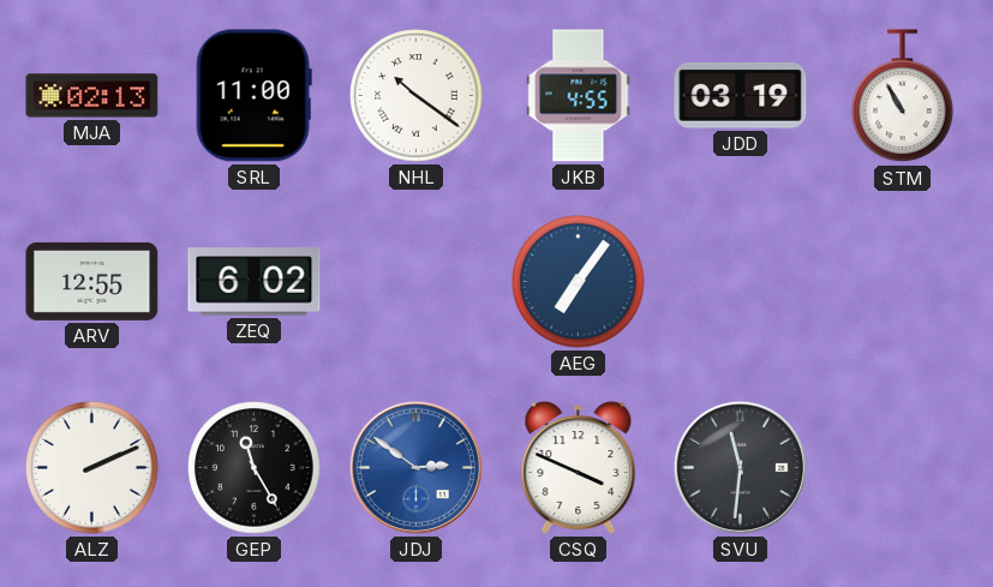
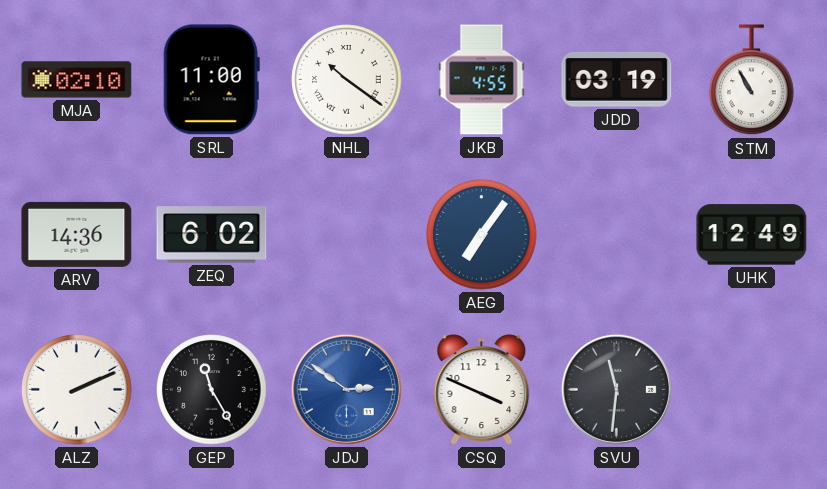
MJA: 02:13 -> 02:10
ARV: 12:55 -> 14:36
UHK: none -> 12:49
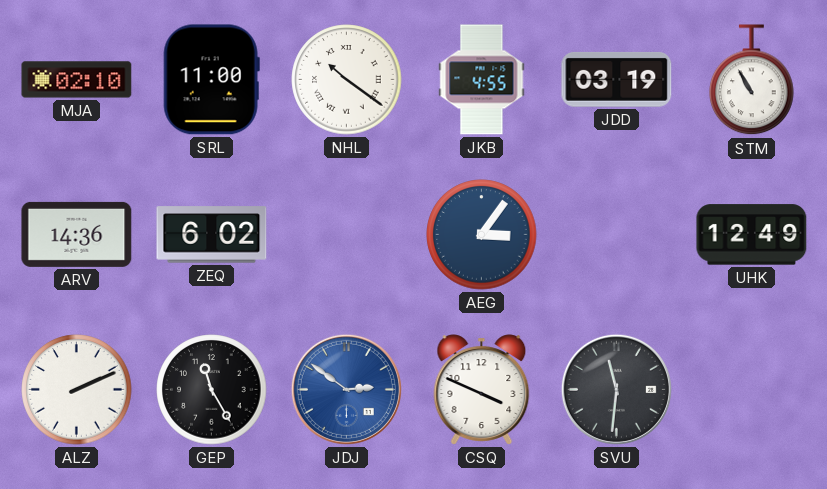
AEG: 7:06 -> 3:06
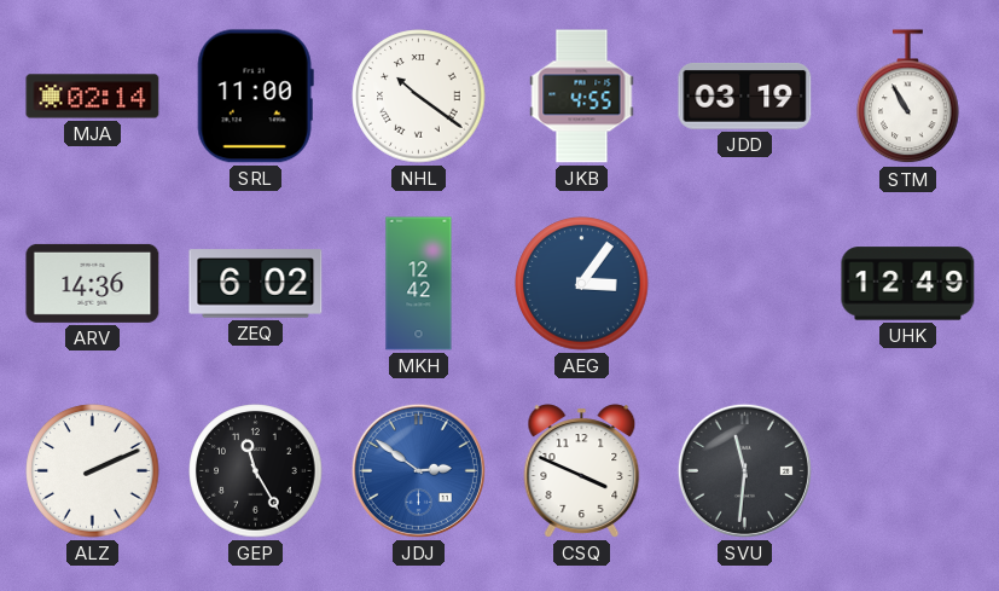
MJA: 02:10 -> 02:14
MKH: none -> 12:42
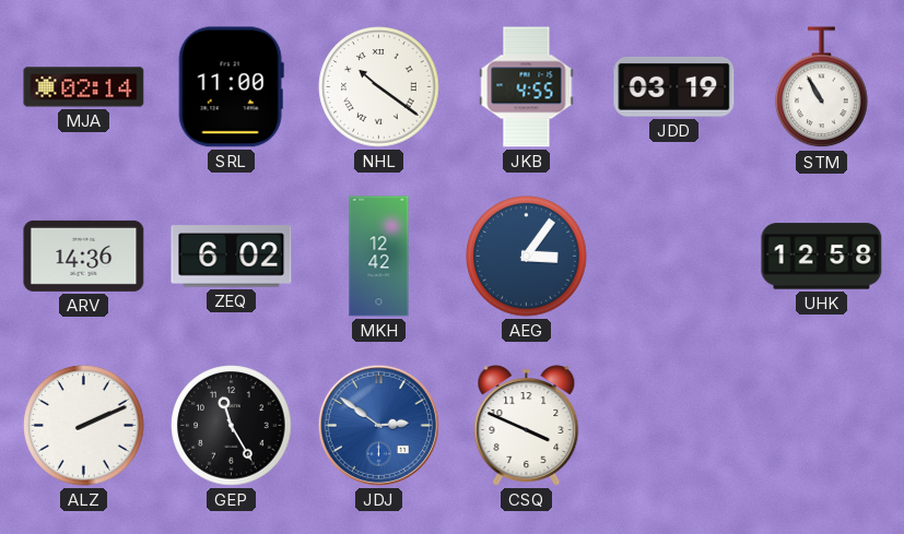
UHK: 12:49 -> 12:58
SVU: 11:31 -> none
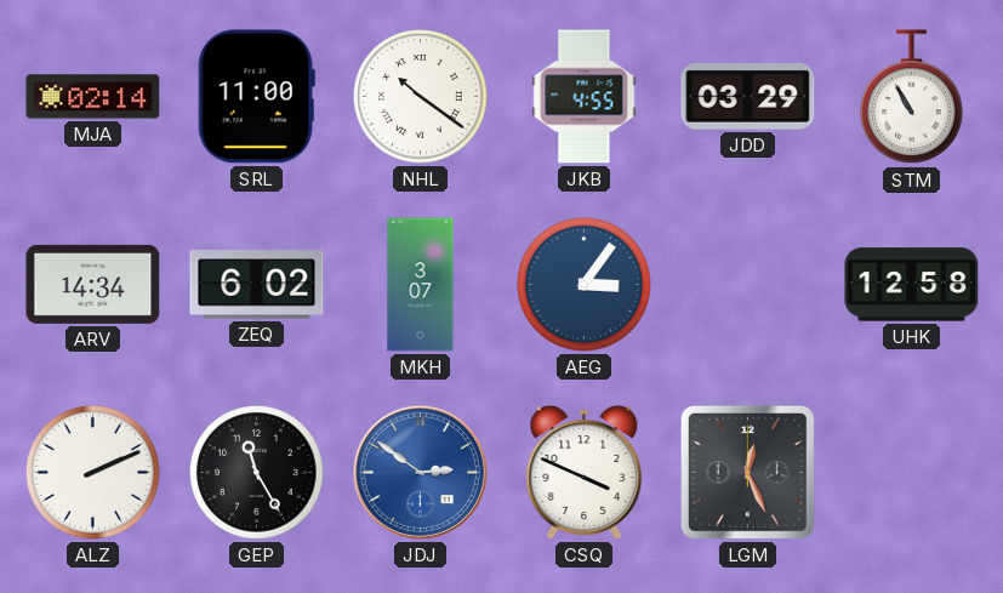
JDD: 03:19 -> 03:29
ARV: 14:36 -> 14:34
MKH: 12:42 -> 3:07
LGM: none -> 12:26
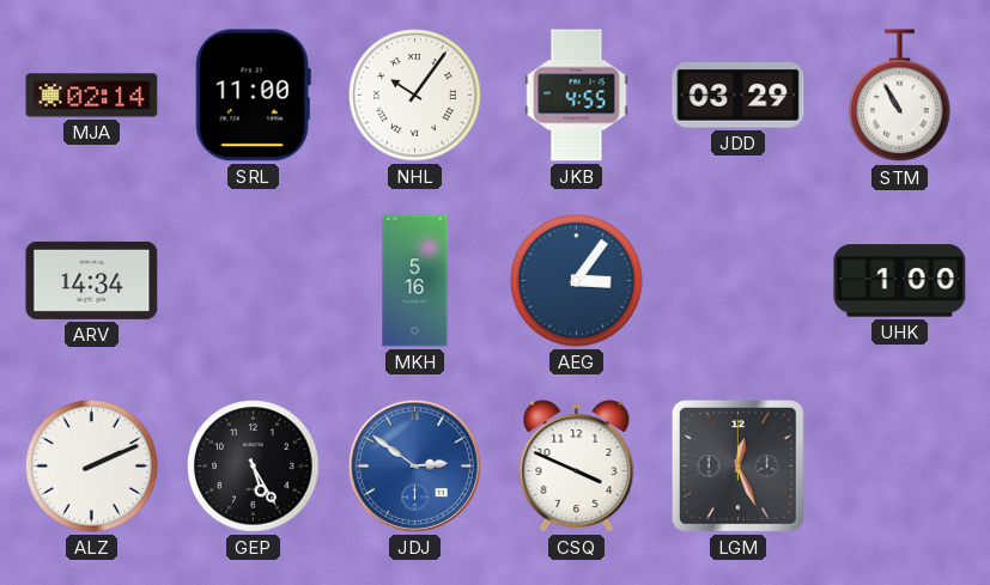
NHL: 10:21 -> 10:06
ZEQ: 6:02 -> none
MKH: 3:07 -> 5:16
UHK: 12:58 -> 1:00
GEP: 11:25 -> 5:25
